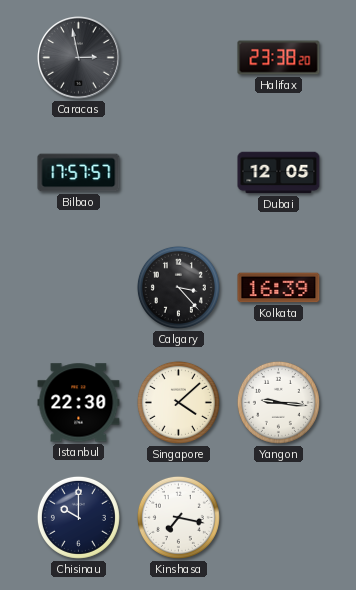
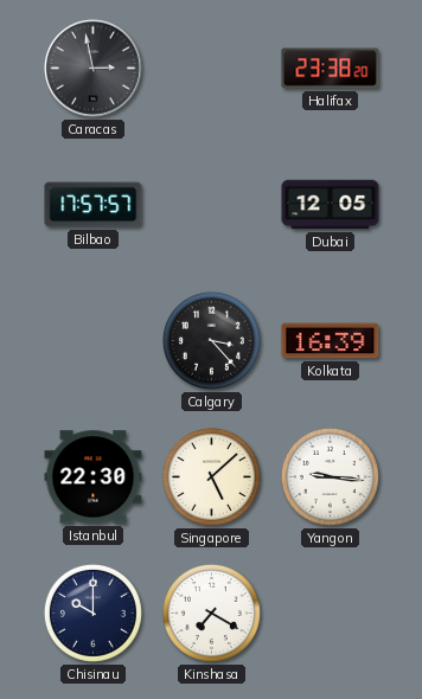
Singapore: 4:08 -> 5:08
Kinshasa: 7:17 -> 7:20
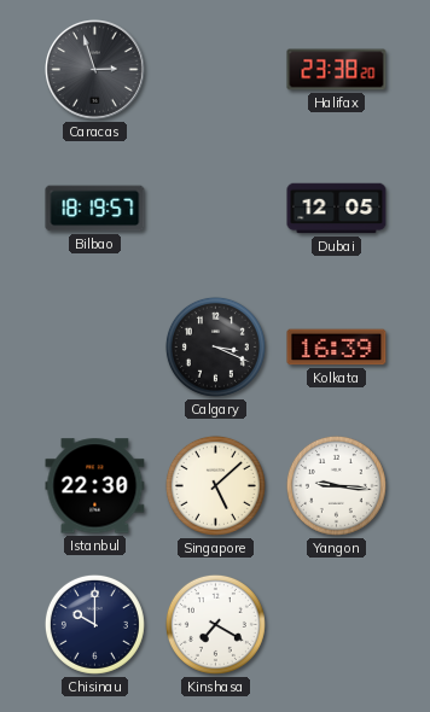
Caracas: 2:58 -> 2:57
Bilbao: 17:57 -> 18:19
Calgary: 3:23 -> 3:19
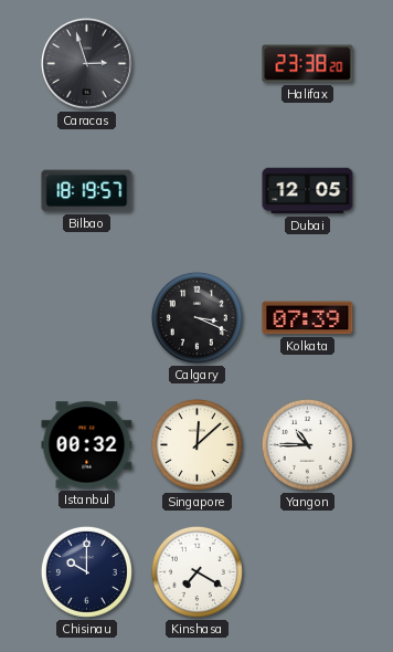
Kolkata: 16:39 -> 07:39
Istanbul: 22:30 -> 00:32
Singapore: 5:08 -> 12:08
Yangon: 9:16 -> 10:45
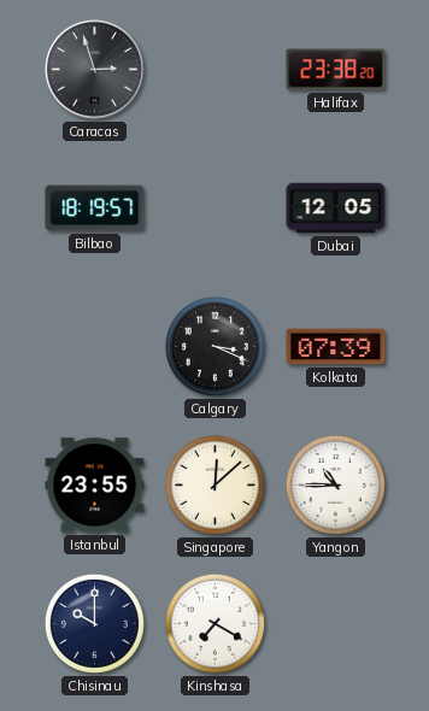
Istanbul: 00:32 -> 23:55
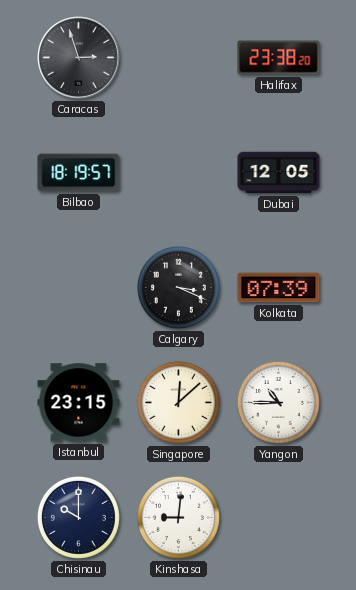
Istanbul: 23:55 -> 23:15
Kinshasa: 7:20 -> 9:01
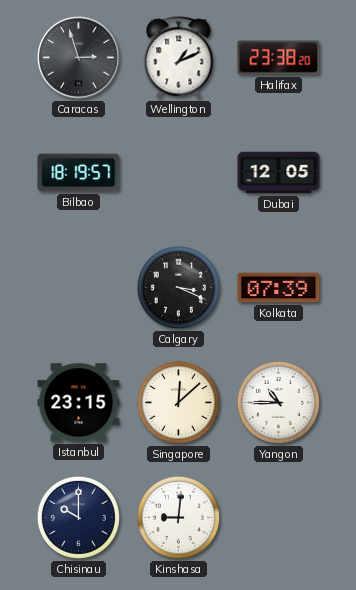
Wellington: none -> 1:11
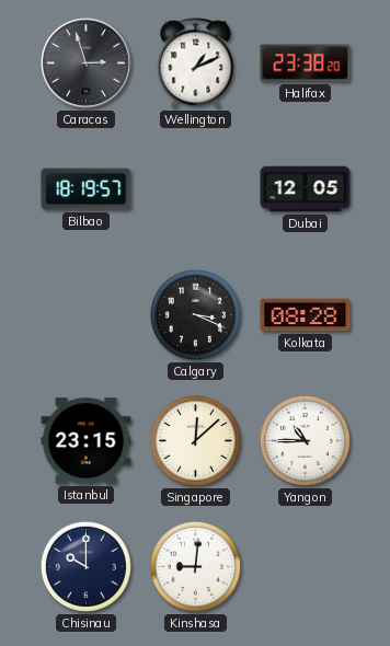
Kolkata: 07:39 -> 08:28
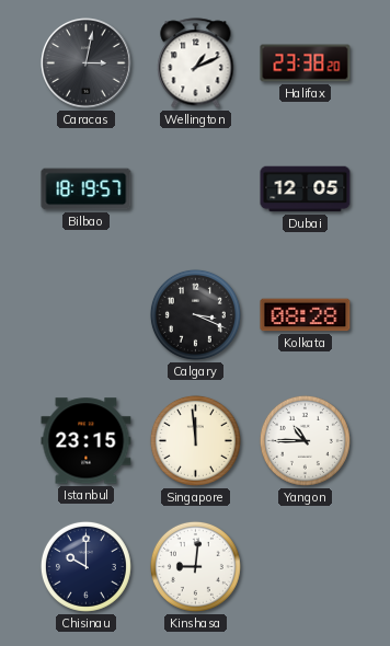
Caracas: 2:57 -> 3:02
Singapore: 12:08 -> 11:59
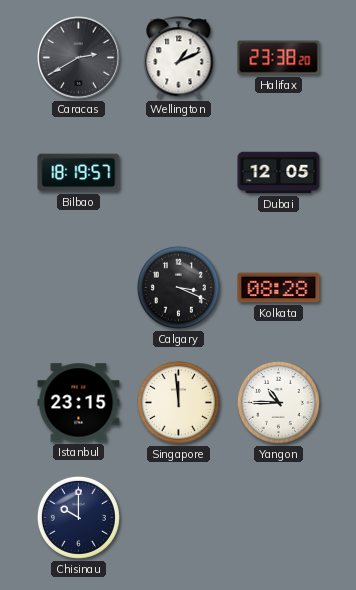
Caracas: 3:02 -> 2:40
Kinshasa: 9:01 -> none
